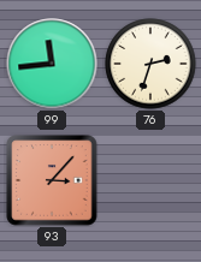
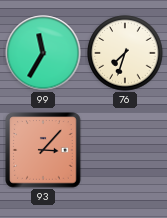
99: 11:44 -> 11:35
76: 2:33 -> 7:33
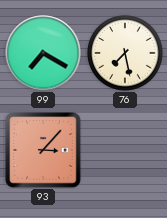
99: 11:35 -> 7:20
76: 7:33 -> 7:28
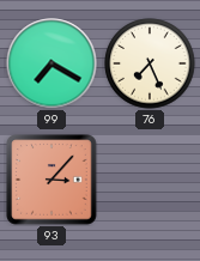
76: 7:28 -> 7:26
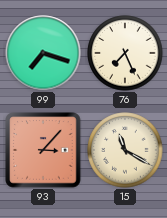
99: 7:20 -> 7:18
15: none -> 11:20
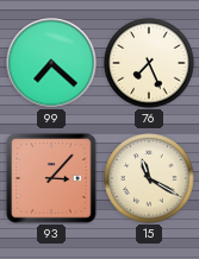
99: 7:18 -> 7:22
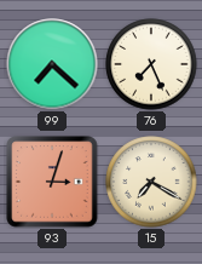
93: 3:07 -> 3:03
15: 11:20 -> 7:20
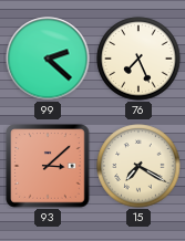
99: 7:22 -> 2:22
93: 3:03 -> 3:08
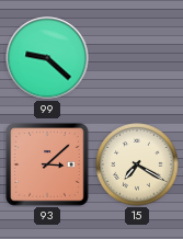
99: 2:22 -> 9:22
76: 7:26 -> none
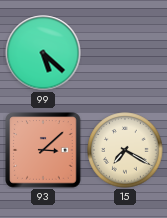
99: 9:22 -> 5:22
